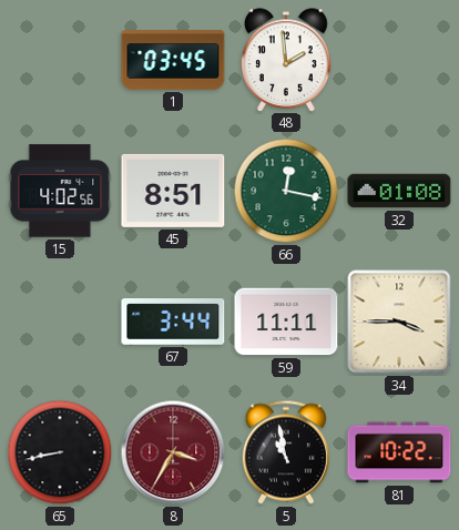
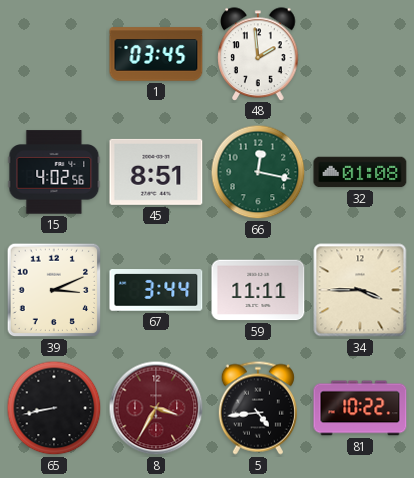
39: none -> 3:11
5: 10:58 -> 4:44
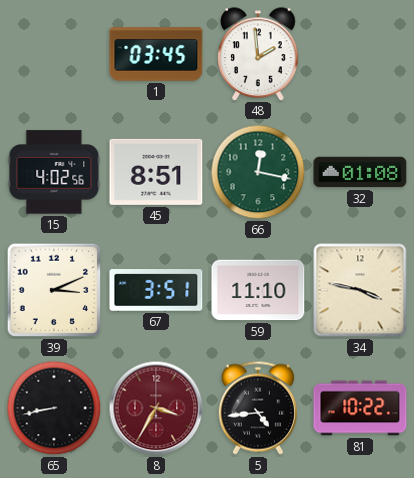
67: 3:44 -> 3:51
59: 11:11 -> 11:10
34: 3:45 -> 3:47
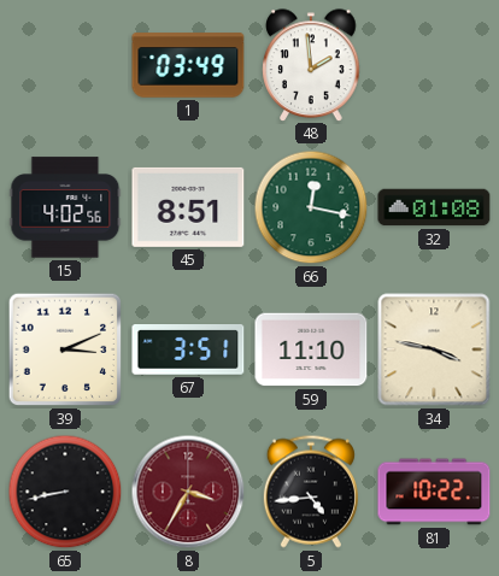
1: 03:45 -> 03:49
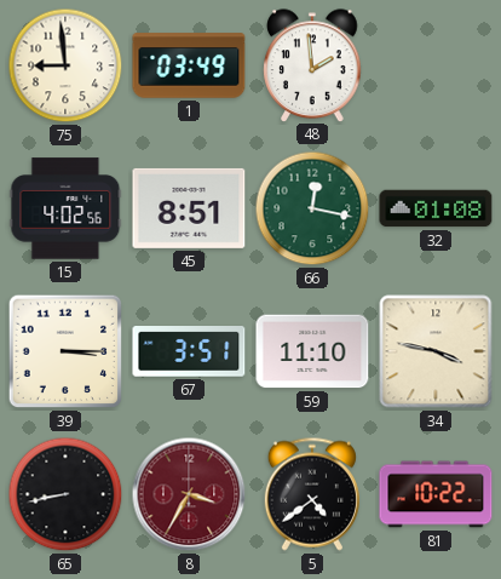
75: none -> 8:59
39: 3:11 -> 3:15
5: 4:44 -> 4:39
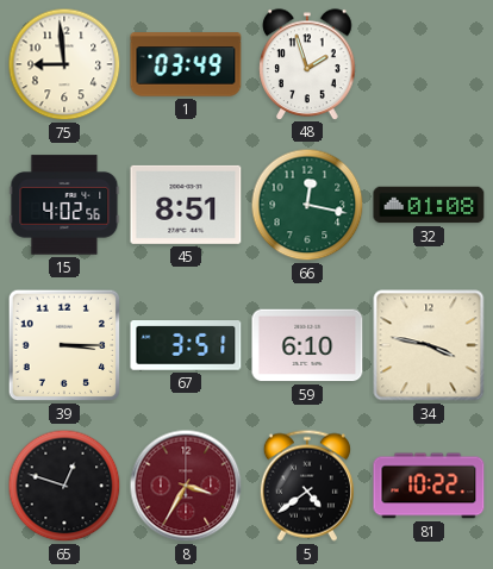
48: 1:59 -> 1:57
59: 11:10 -> 6:10
65: 8:43 -> 12:48
